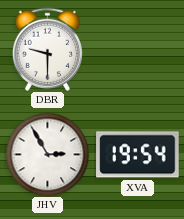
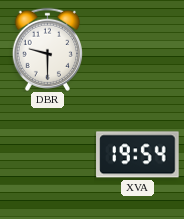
JHV: 2:55 -> none
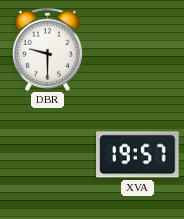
XVA: 19:54 -> 19:57
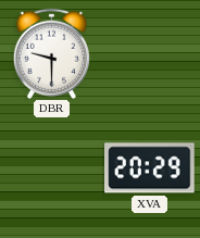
XVA: 19:57 -> 20:29
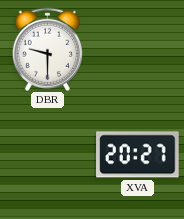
XVA: 20:29 -> 20:27
